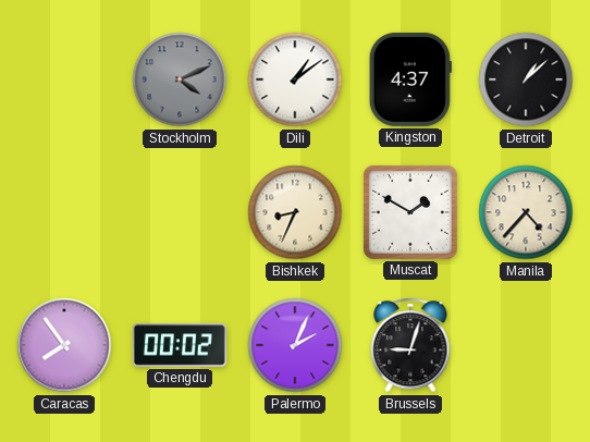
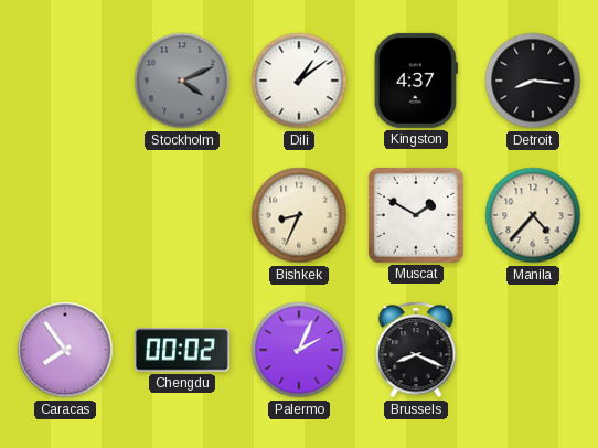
Detroit: 1:08 -> 8:16
Brussels: 9:03 -> 8:19
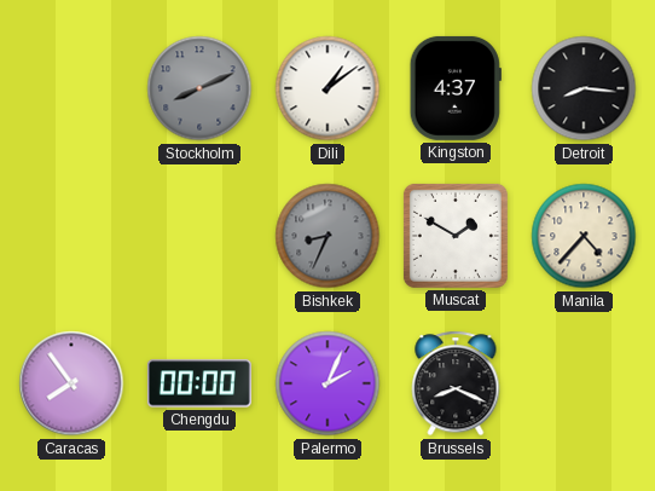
Stockholm: 4:11 -> 8:11
Bishkek dial: cream -> grey
Chengdu: 00:02 -> 00:00
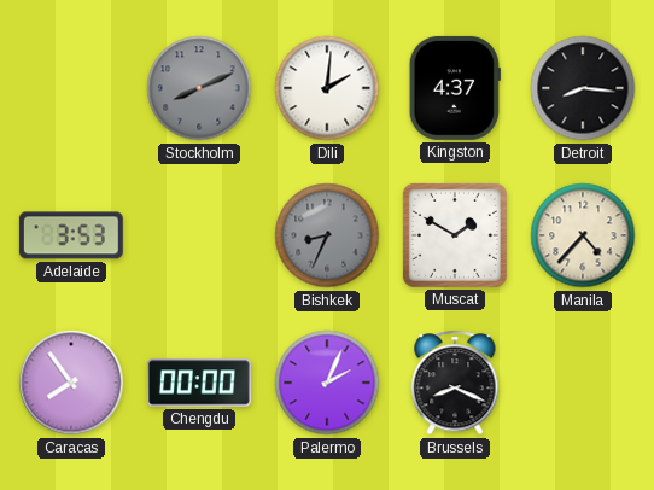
Dili: 1:09 -> 2:01
Adelaide: none -> 3:53
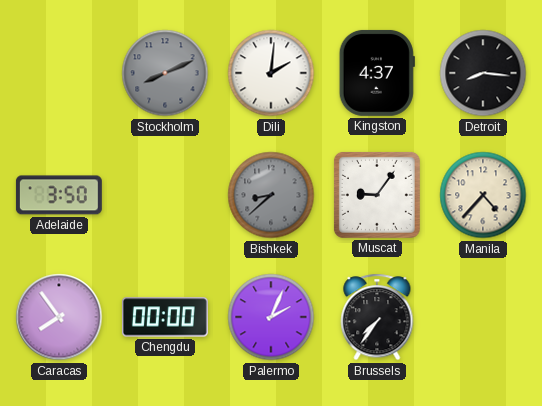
Adelaide: 3:53 -> 3:50
Bishkek: 8:34 -> 8:38
Muscat: 1:50 -> 9:06
Brussels: 8:19 -> 7:36
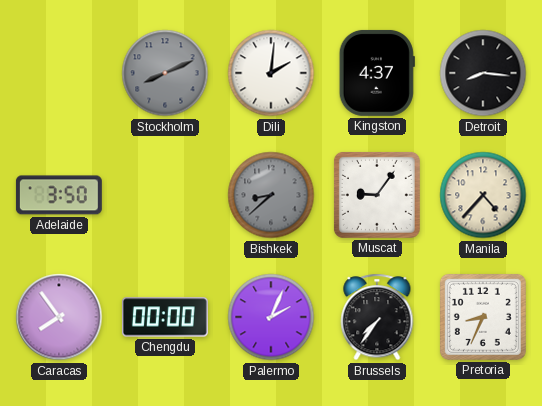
Pretoria: none -> 8:34
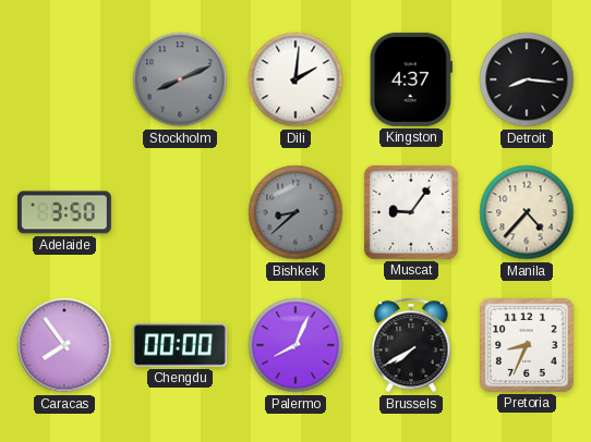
Palermo: 2:04 -> 8:04
Brussels: 7:36 -> 7:40
